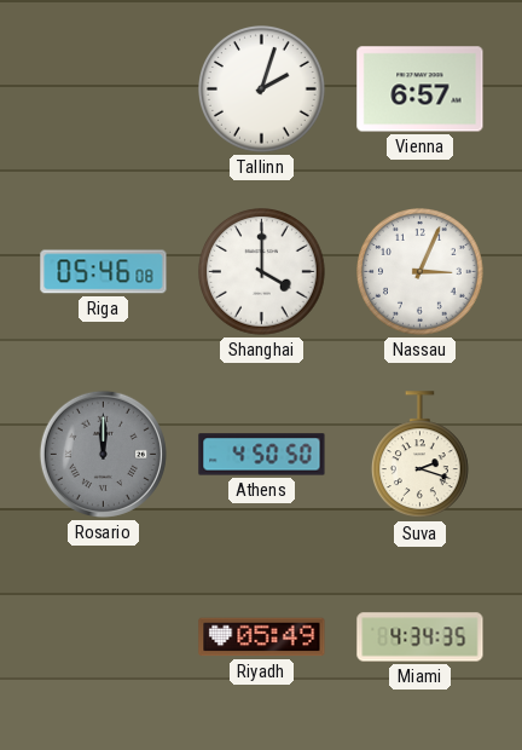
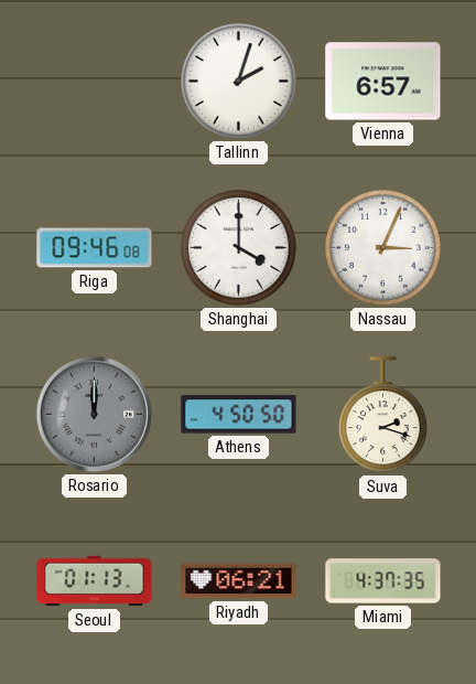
Riga: 05:46 -> 09:46
Seoul: none -> 01:13
Riyadh: 05:49 -> 06:21
Miami: 4:34 -> 4:37
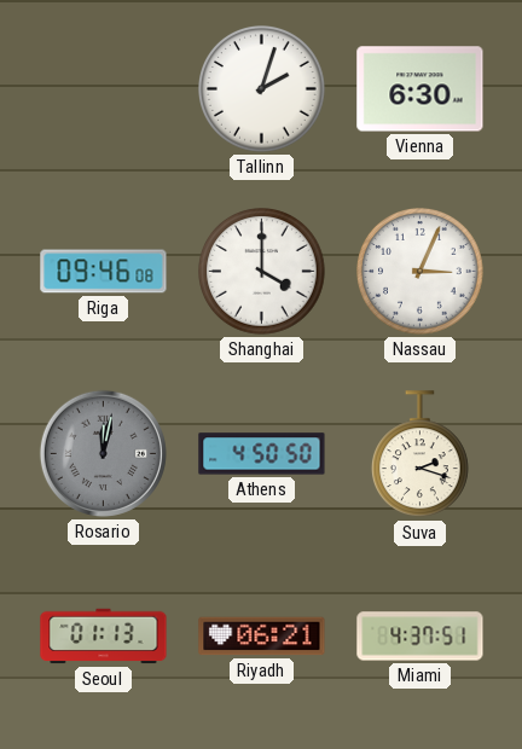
Vienna: 6:57 -> 6:30
Rosario: 12:00 -> 12:02
Miami: 4:37:35 -> 4:37:51
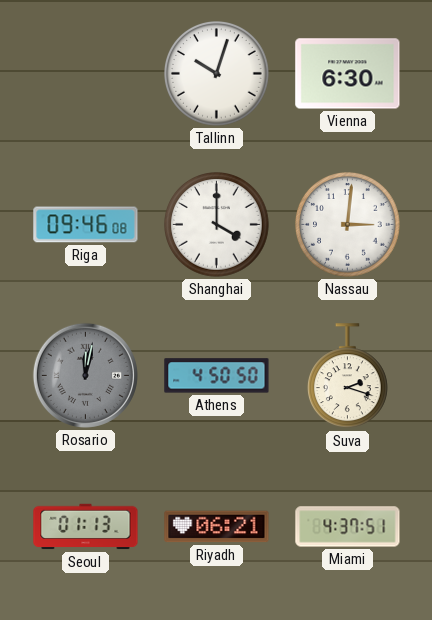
Tallinn: 2:03 -> 10:03
Nassau: 3:04 -> 3:01
